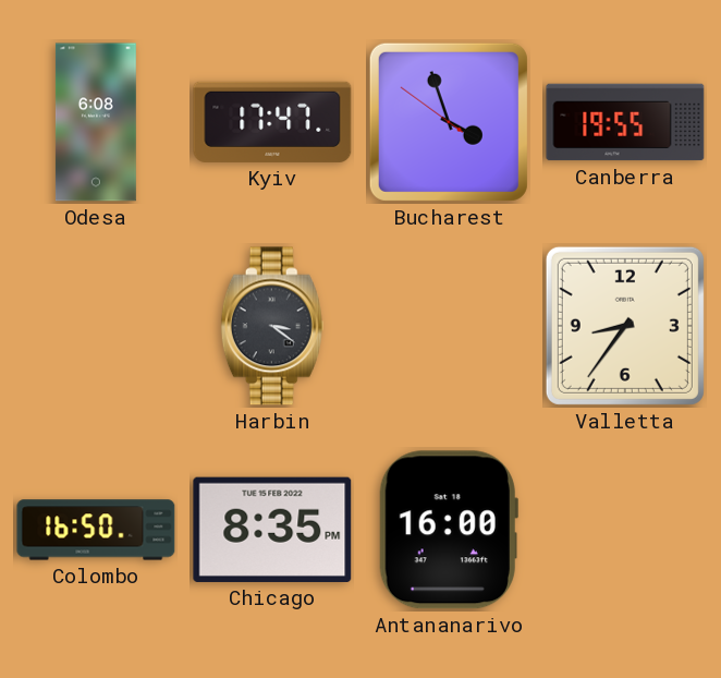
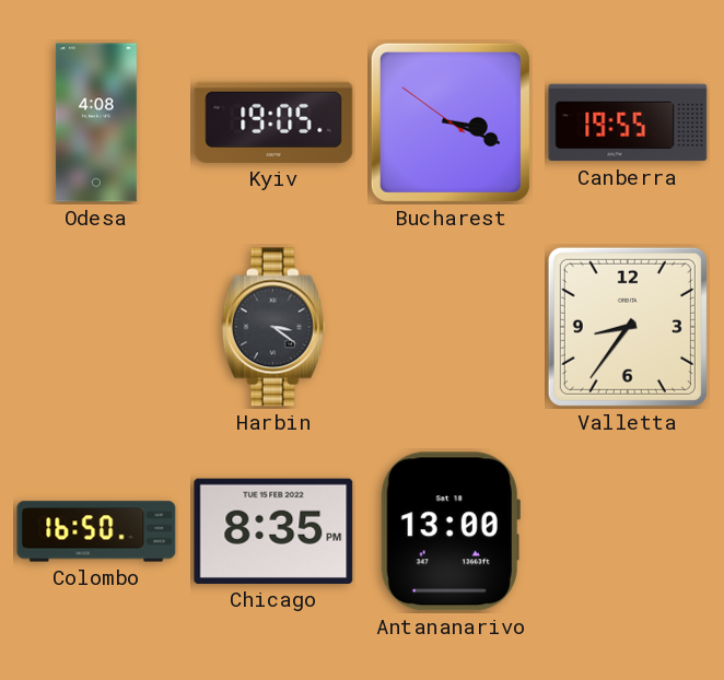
Odesa: 6:08 -> 4:08
Kyiv: 17:47 -> 19:05
Bucharest: 3:56 -> 3:18
Antananarivo: 16:00 -> 13:00
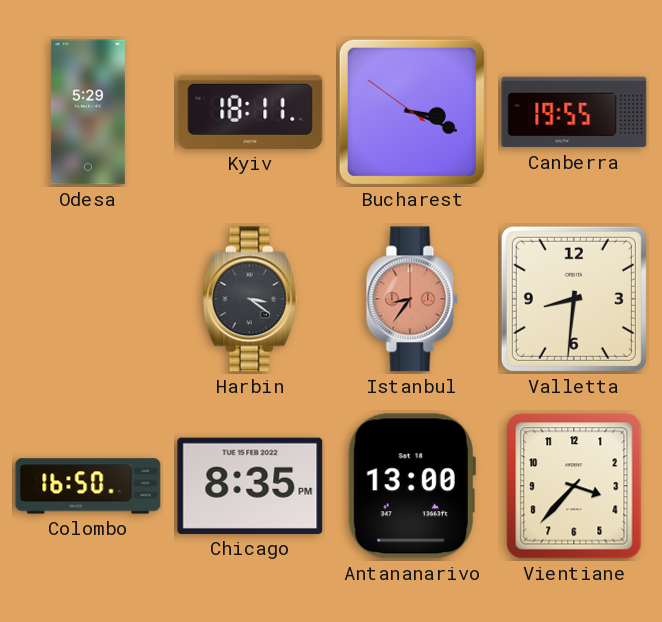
Odesa: 4:08 -> 5:29
Kyiv: 19:05 -> 18:11
Istanbul: none -> 8:36
Valletta: 8:36 -> 8:31
Vientiane: none -> 3:37
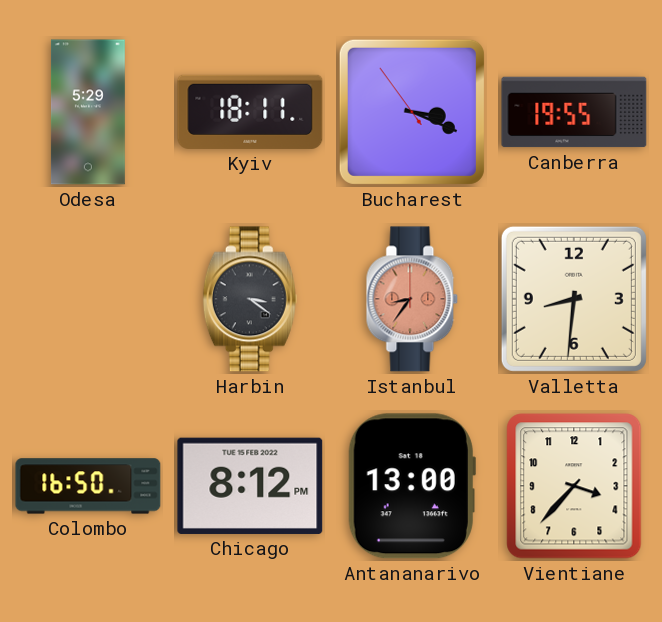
Bucharest: 3:18:51 -> 3:18:54
Chicago: 8:35 -> 8:12
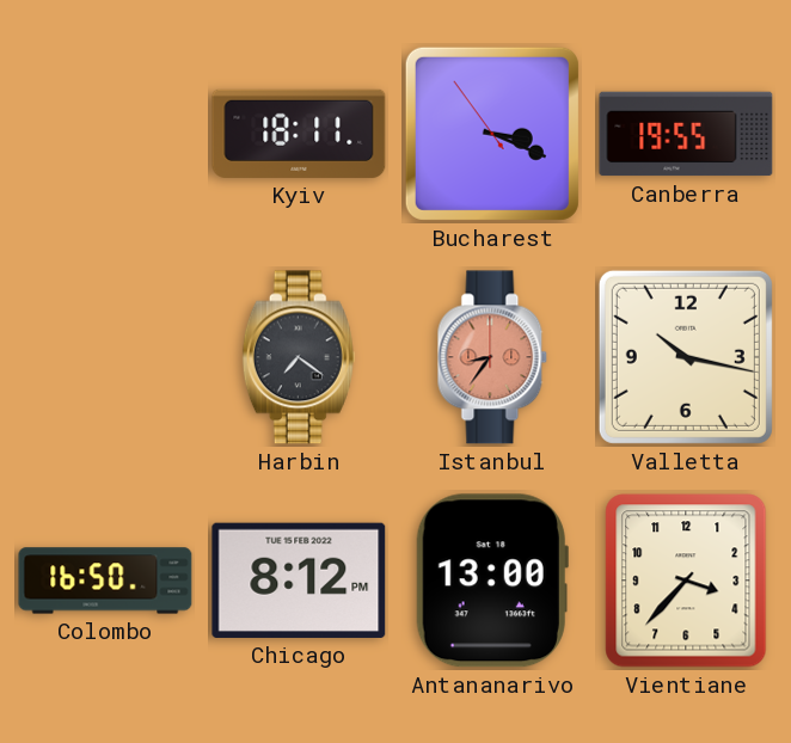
Odesa: 5:29 -> none
Harbin: 3:21 -> 7:21
Valletta: 8:31 -> 10:17
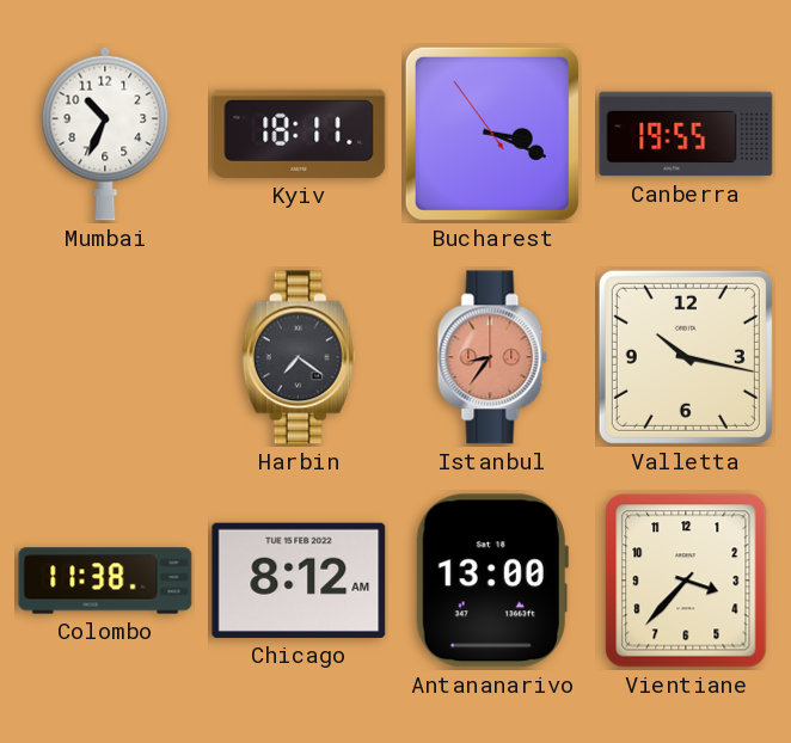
Mumbai: none -> 10:34
Colombo: 16:50 -> 11:38
Chicago: 8:12 PM -> 8:12 AM
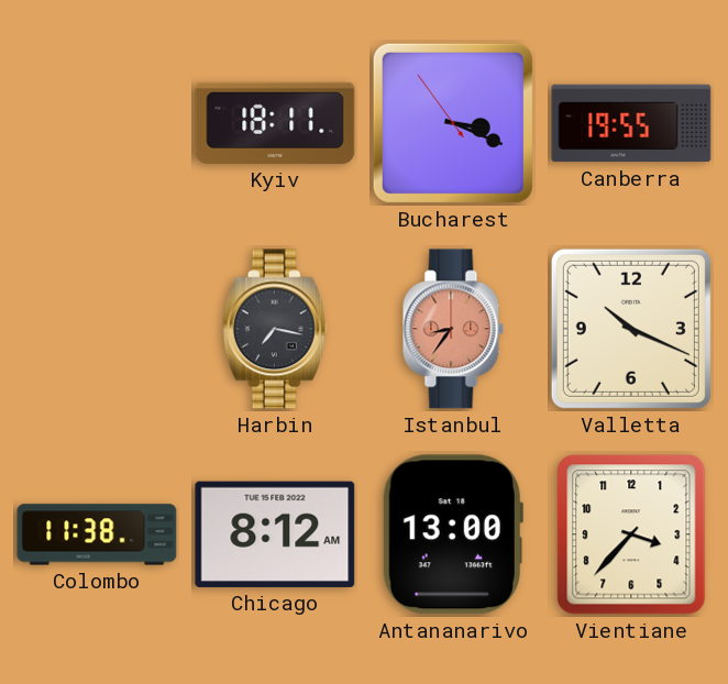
Mumbai: 10:34 -> none
Harbin: 7:21 -> 7:17
Valletta: 10:17 -> 10:19
